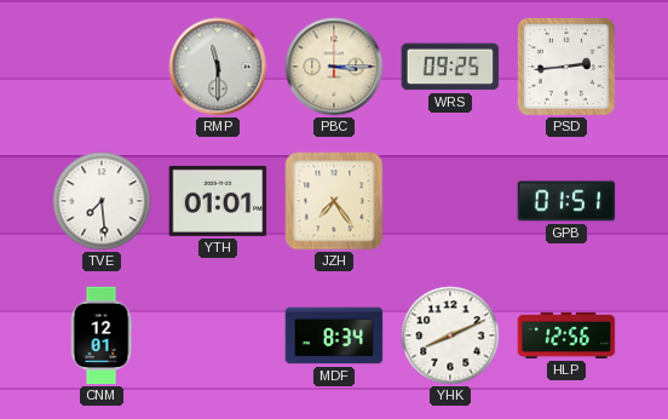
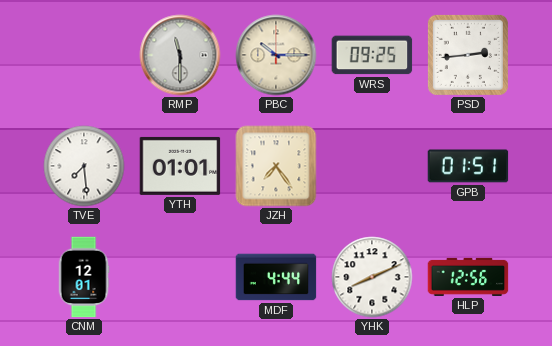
PBC: 3:15 -> 10:15
MDF: 8:34 -> 4:44
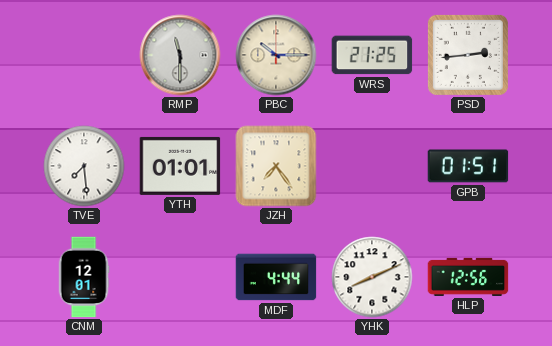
WRS: 09:25 -> 21:25
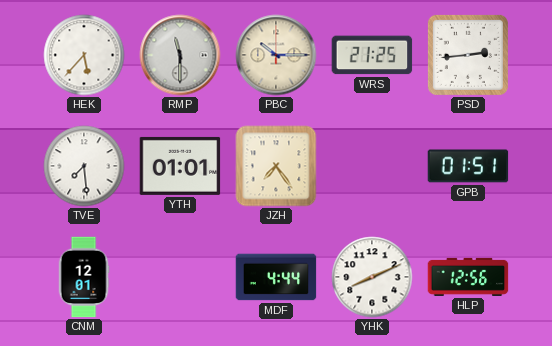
HEK: none -> 5:37
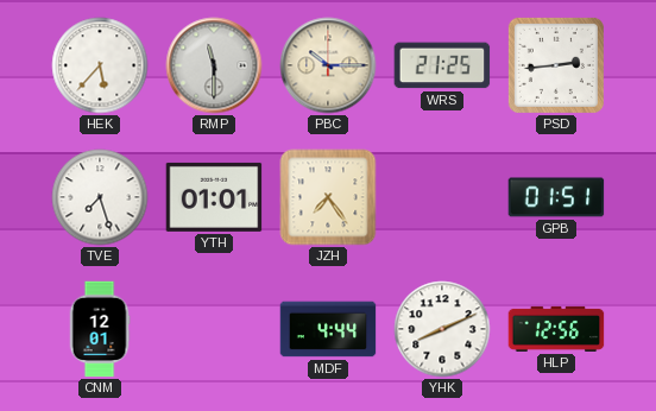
TVE: 7:29 -> 7:27
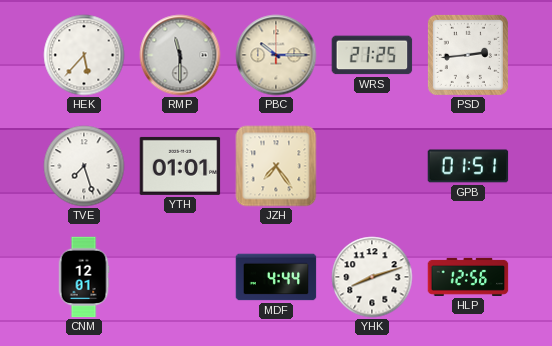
YHK: 8:11 -> 8:12
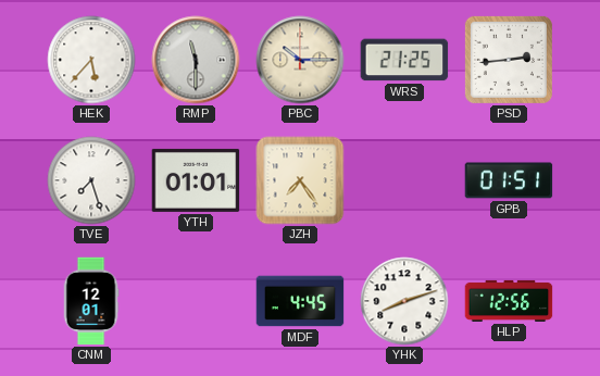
MDF: 4:44 -> 4:45
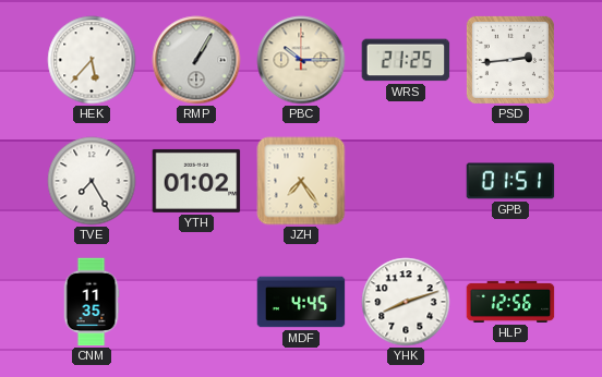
RMP: 11:30 -> 1:05
TVE: 7:27 -> 7:25
YTH: 01:01 -> 01:02
CNM: 12:01 -> 11:35
